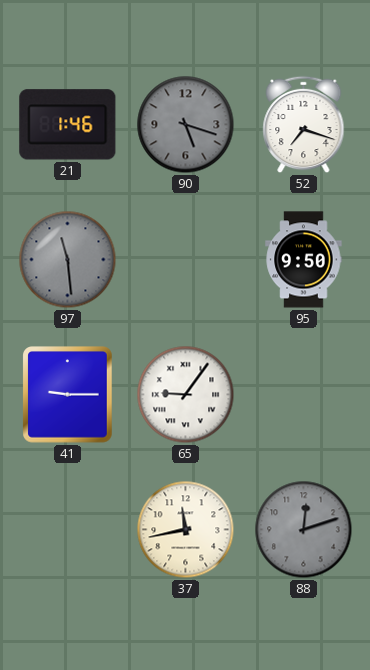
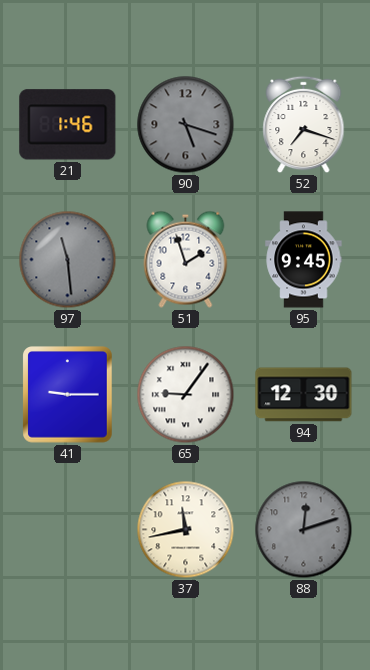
51: none -> 1:57
95: 9:50 -> 9:45
94: none -> 12:30
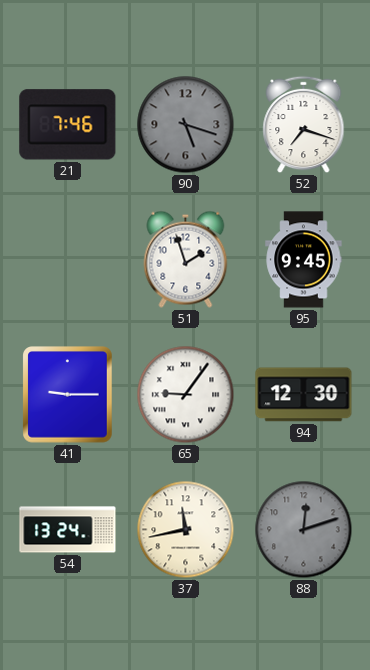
21: 1:46 -> 7:46
97: 11:29 -> none
54: none -> 13:24
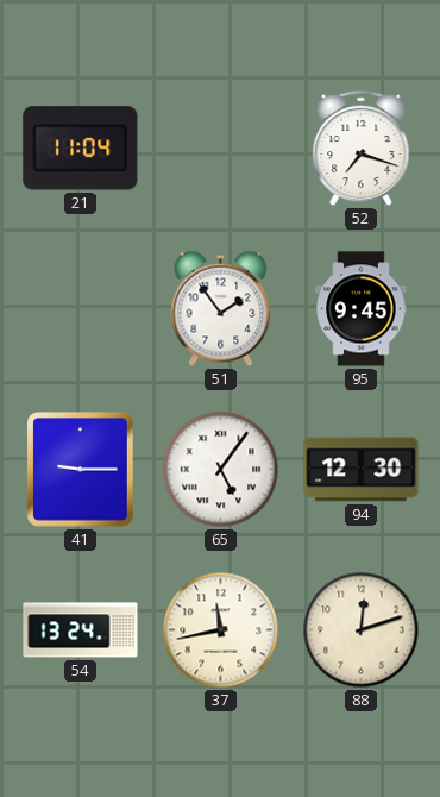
21: 7:46 -> 11:04
90: 5:18 -> none
51: 1:57 -> 1:54
65: 9:06 -> 5:06
88 dial: grey -> cream
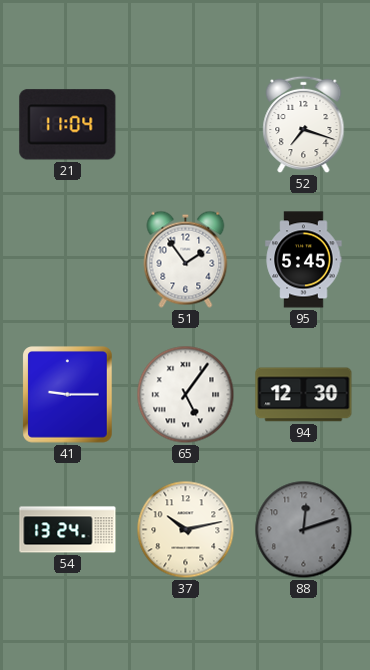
95: 9:45 -> 5:45
37: 11:43 -> 10:13
88 dial: cream -> grey
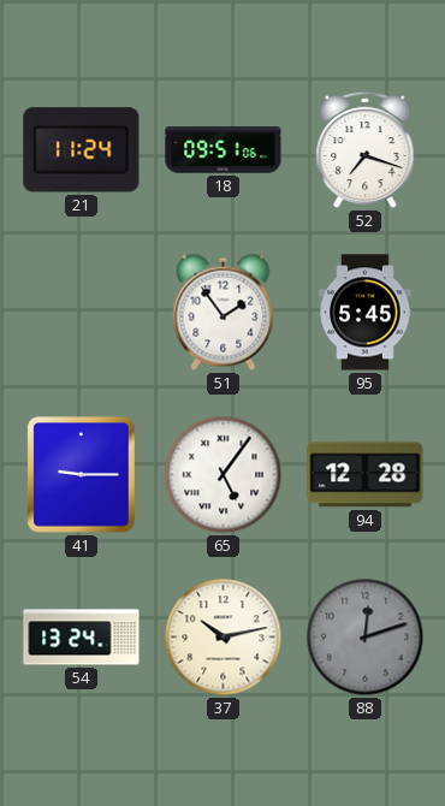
21: 11:04 -> 11:24
18: none -> 09:51
94: 12:30 -> 12:28
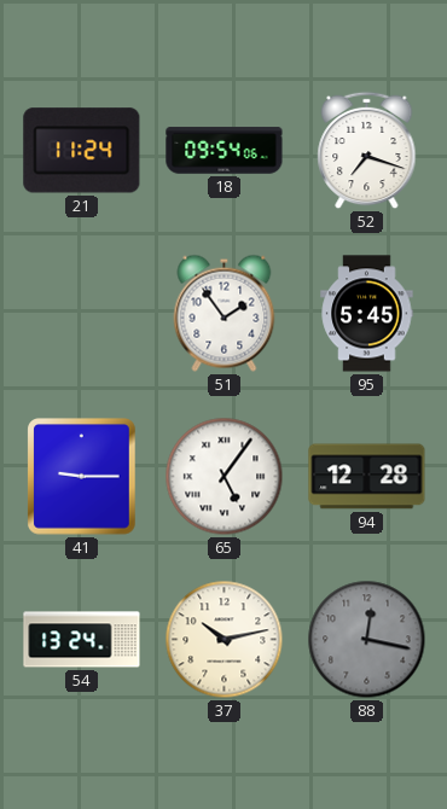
18: 09:51 -> 09:54
88: 12:12 -> 12:17
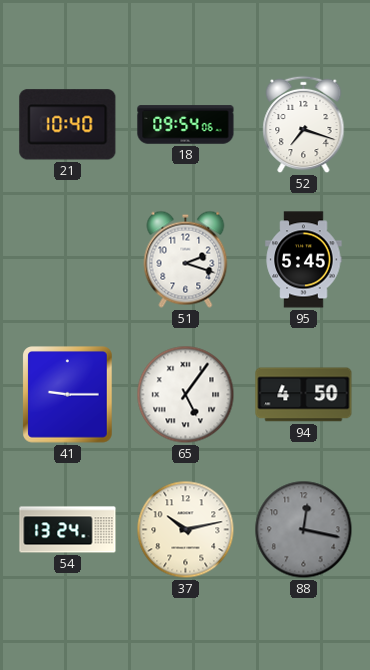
21: 11:24 -> 10:40
51: 1:54 -> 2:18
94: 12:28 -> 4:50
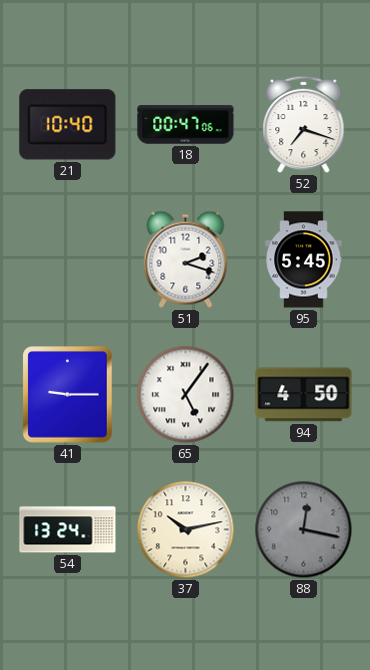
18: 09:54 -> 00:47
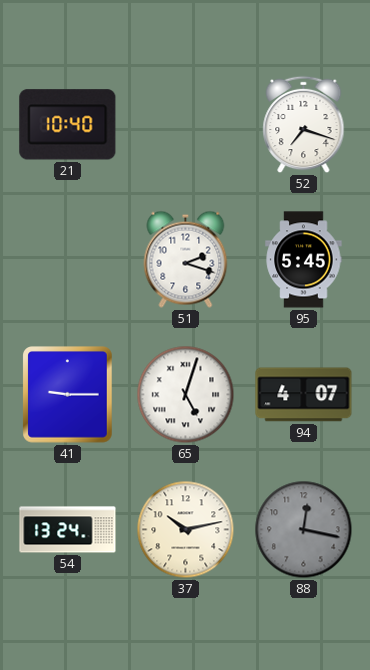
18: 00:47 -> none
65: 5:06 -> 5:03
94: 4:50 -> 4:07
